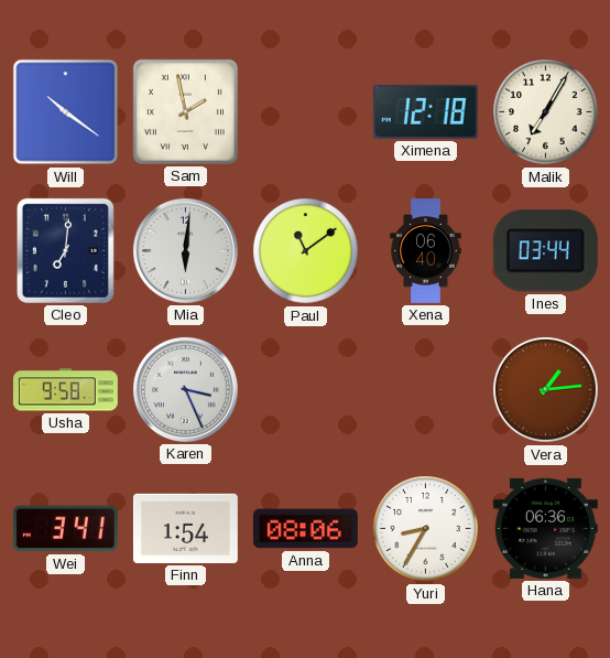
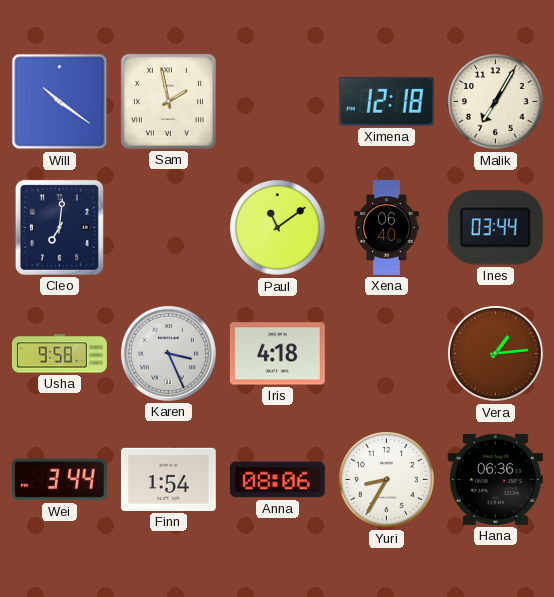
Mia: 6:01 -> none
Iris: none -> 4:18
Wei: 3:41 -> 3:44
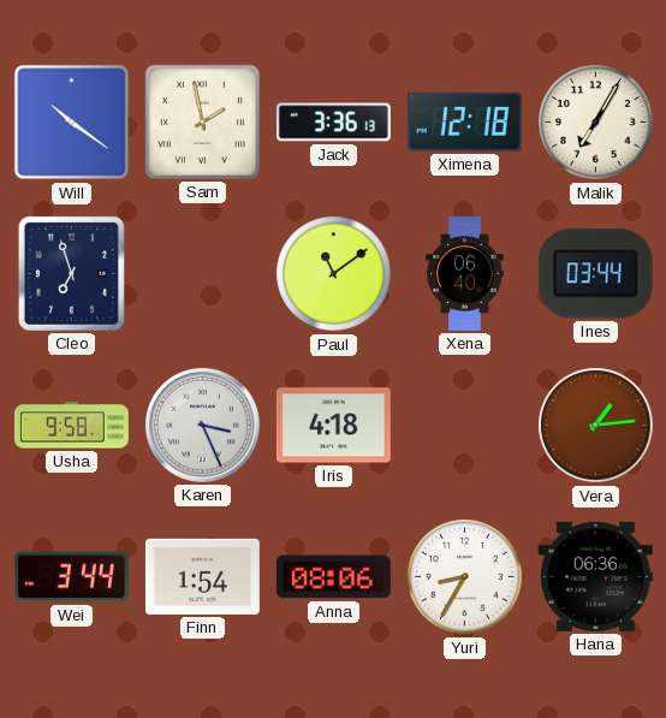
Jack: none -> 3:36
Cleo: 7:01 -> 6:57
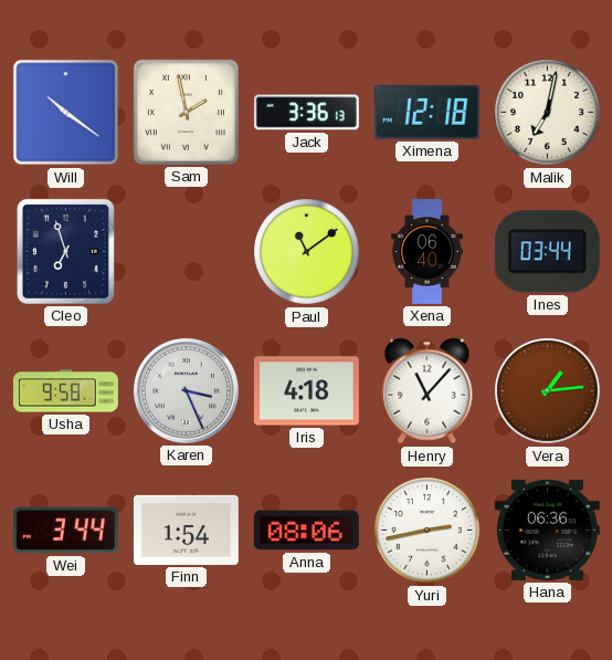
Malik: 7:05 -> 7:02
Henry: none -> 11:07
Yuri: 8:35 -> 2:43
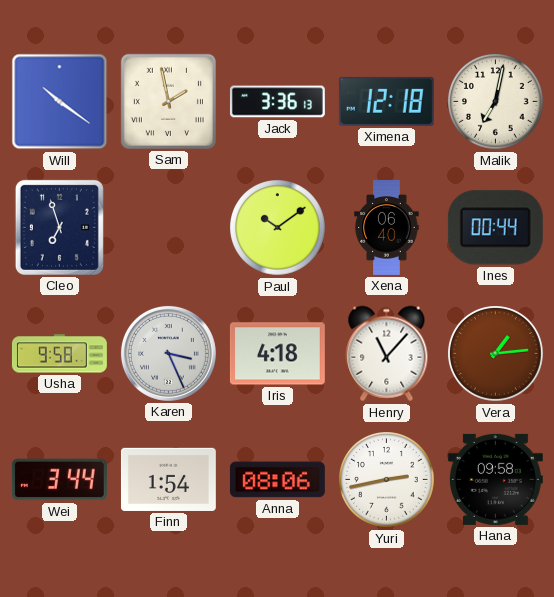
Paul: 11:09 -> 10:09
Ines: 03:44 -> 00:44
Hana: 06:36 -> 09:58
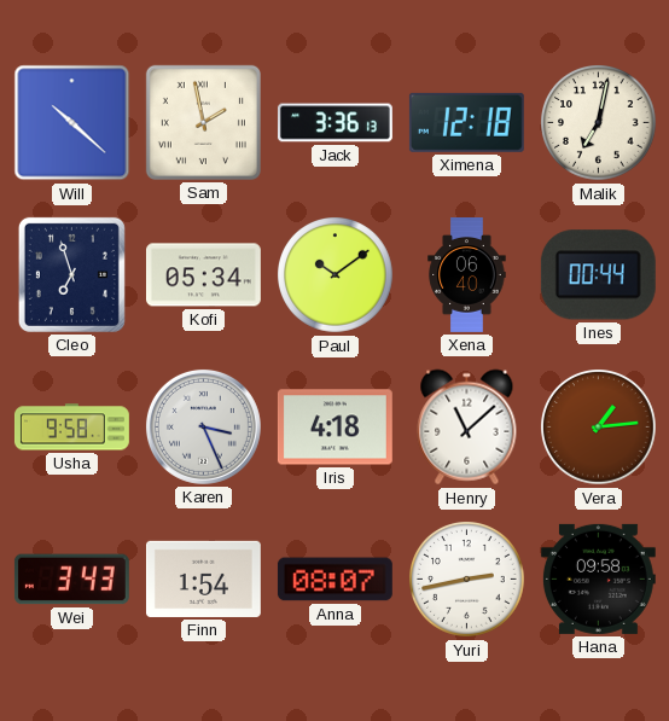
Will: 10:21 -> 10:22
Kofi: none -> 05:34
Henry: 11:07 -> 11:08
Wei: 3:44 -> 3:43
Anna: 08:06 -> 08:07
